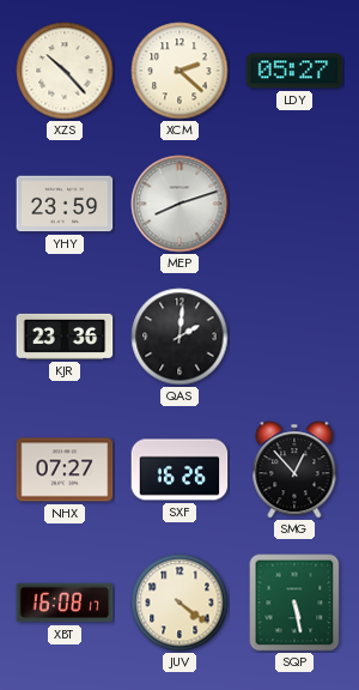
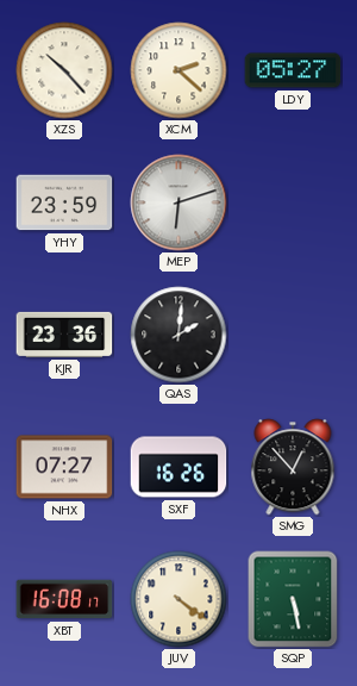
MEP: 8:12 -> 6:12
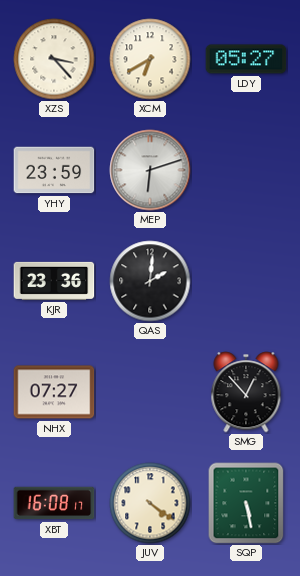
XZS: 10:23 -> 3:23
XCM: 2:22 -> 6:40
SXF: 16:26 -> none
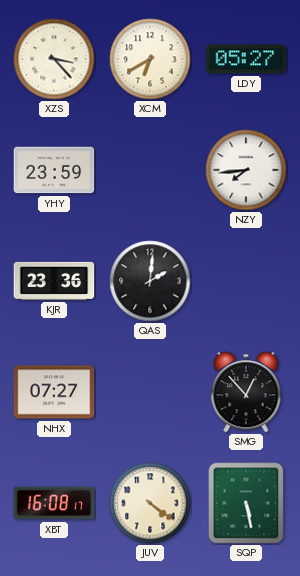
MEP: 6:12 -> none
NZY: none -> 7:44
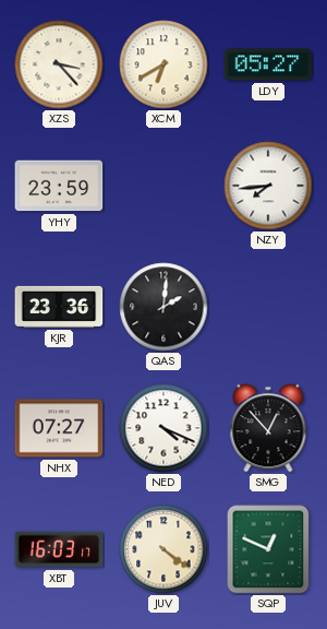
NED: none -> 4:19
XBT: 16:08 -> 16:03
SQP: 5:28 -> 12:49
